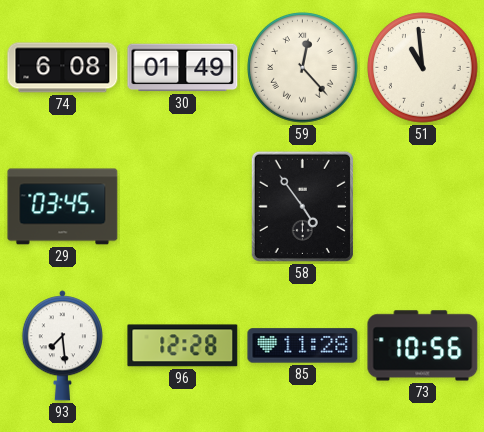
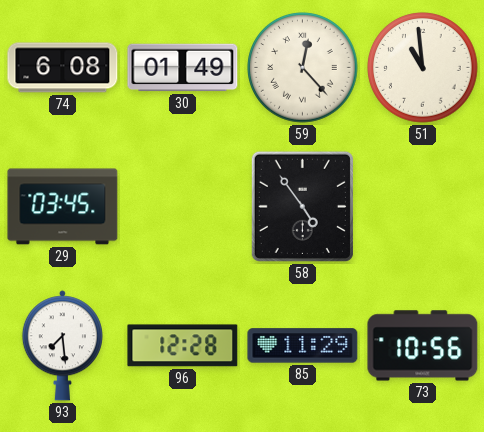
85: 11:28 -> 11:29
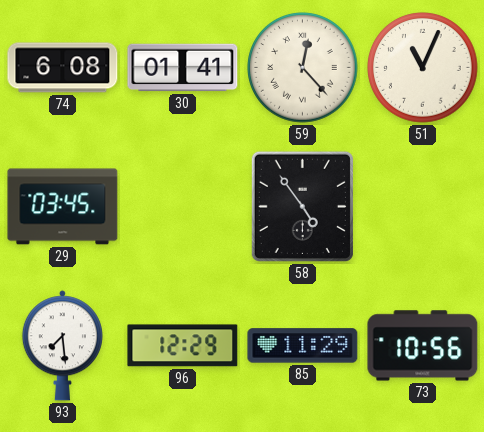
30: 01:49 -> 01:41
51: 10:59 -> 11:04
96: 12:28 -> 12:29
